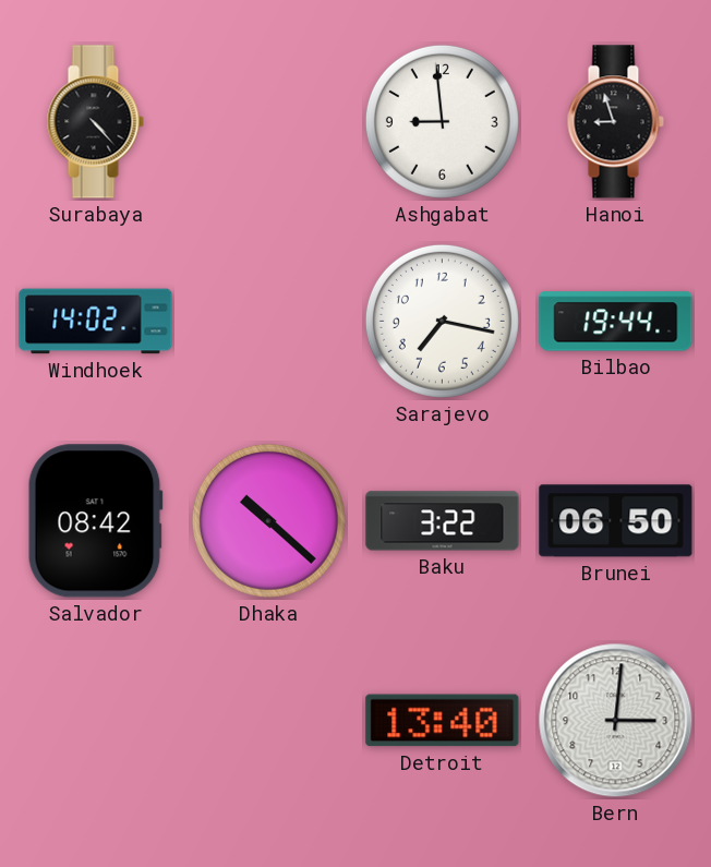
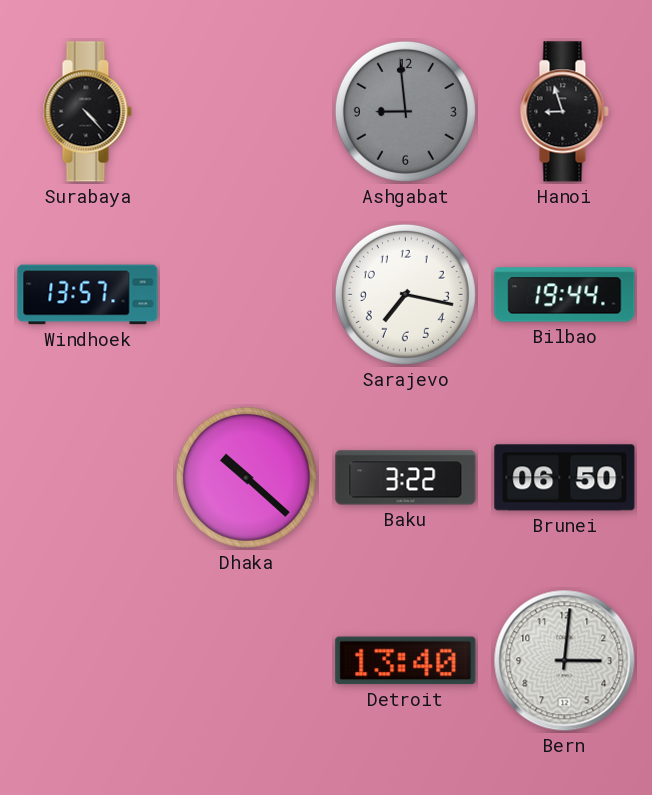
Ashgabat dial: white -> grey
Windhoek: 14:02 -> 13:57
Salvador: 08:42 -> none
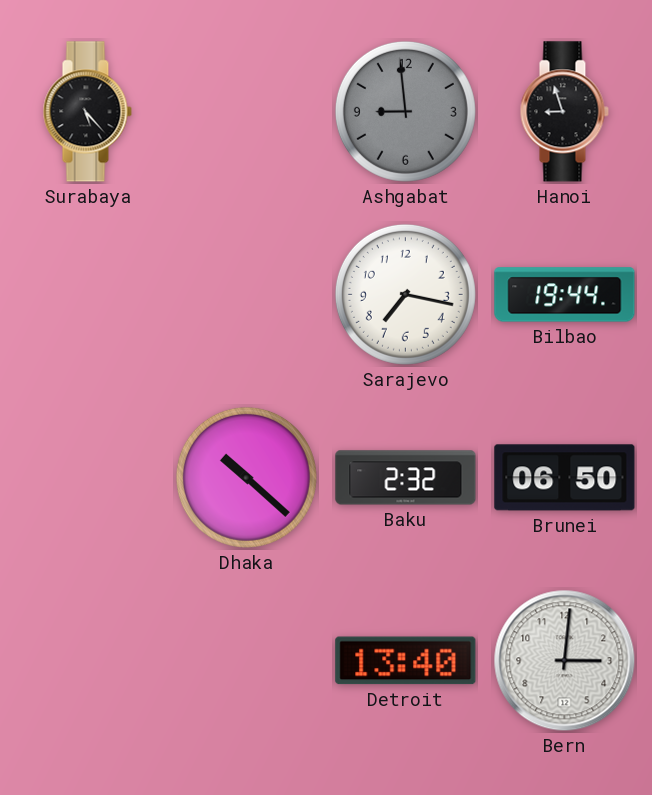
Surabaya: 4:23 -> 5:23
Windhoek: 13:57 -> none
Baku: 3:22 -> 2:32
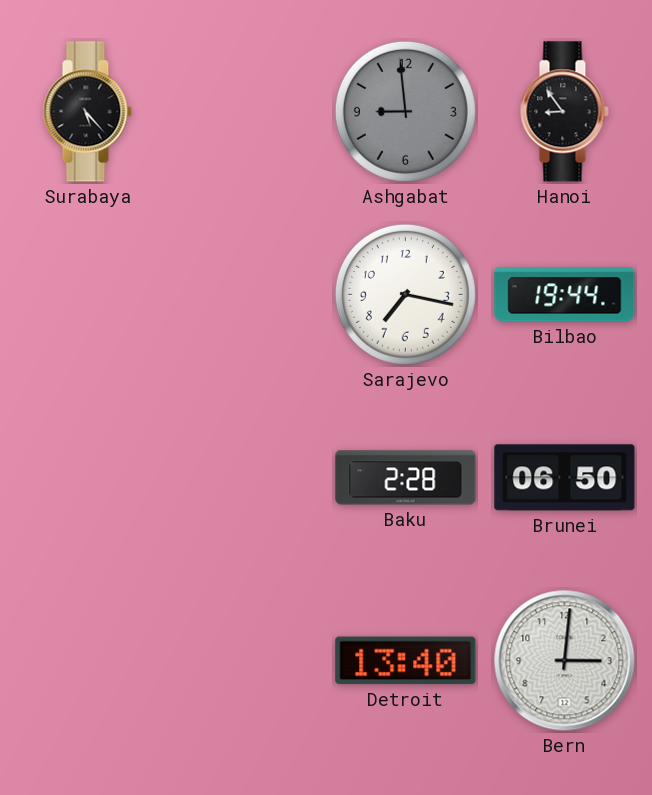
Hanoi: 8:57 -> 8:54
Dhaka: 10:22 -> none
Baku: 2:32 -> 2:28
